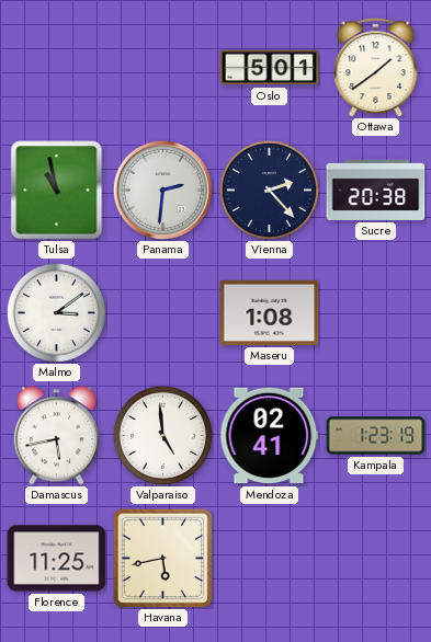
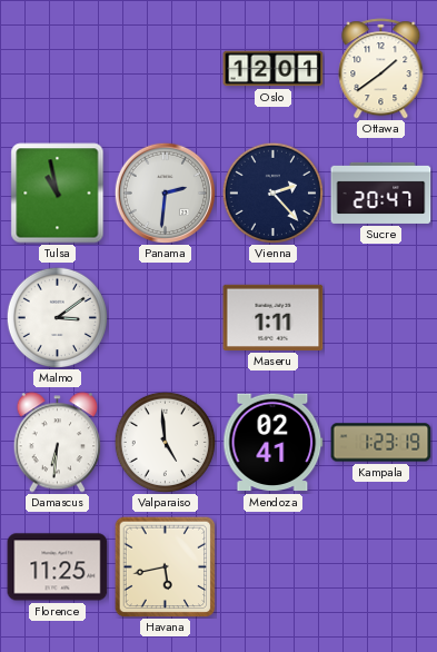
Oslo: 5:01 -> 12:01
Sucre: 20:38 -> 20:47
Maseru: 1:08 -> 1:11
Damascus: 5:43 -> 6:31
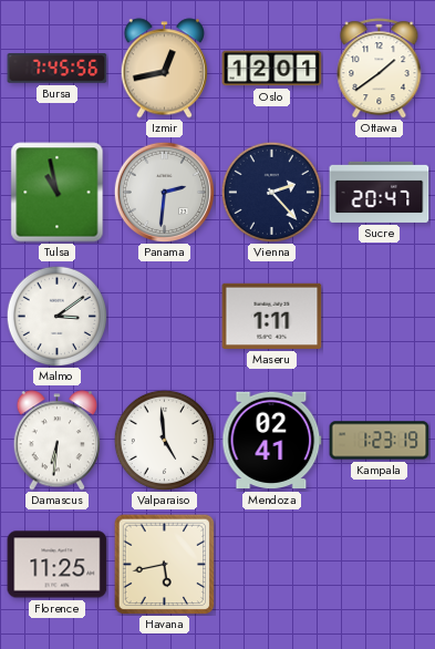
Bursa: none -> 7:45
Izmir: none -> 12:43
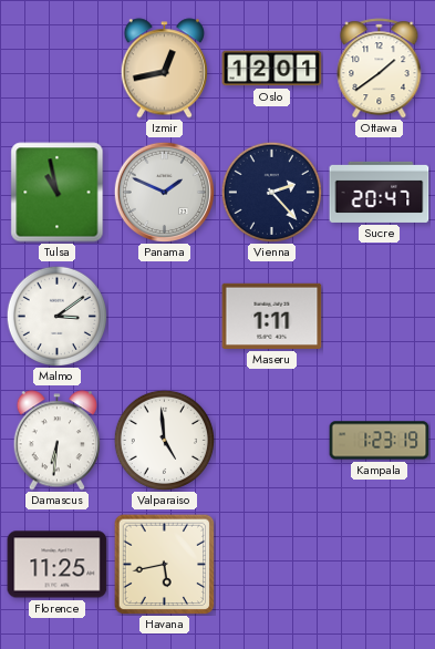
Bursa: 7:45 -> none
Panama: 2:31 -> 1:49
Mendoza: 02:41 -> none
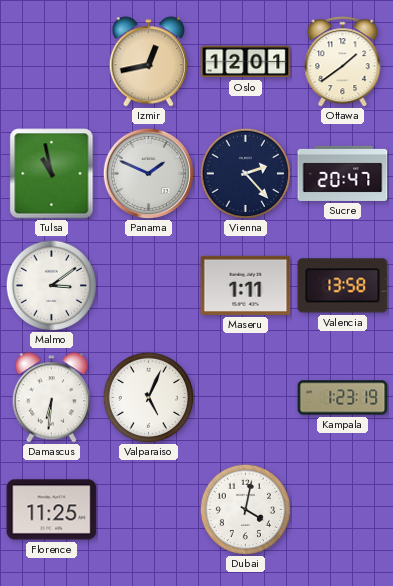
Valencia: none -> 13:58
Valparaiso: 4:59 -> 5:04
Havana: 5:43 -> none
Dubai: none -> 4:02
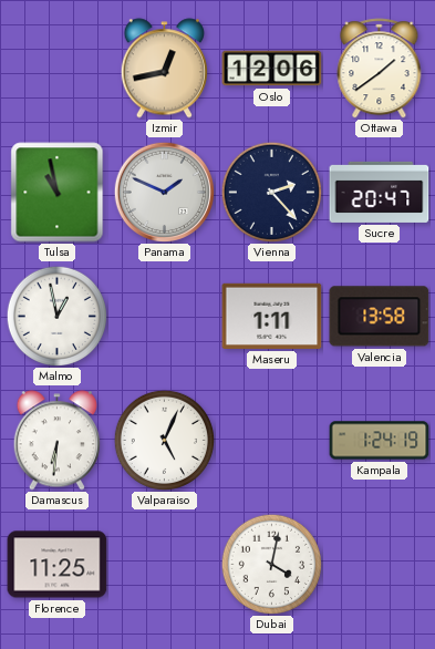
Oslo: 12:01 -> 12:06
Malmo: 3:09 -> 12:58
Kampala: 1:23 -> 1:24
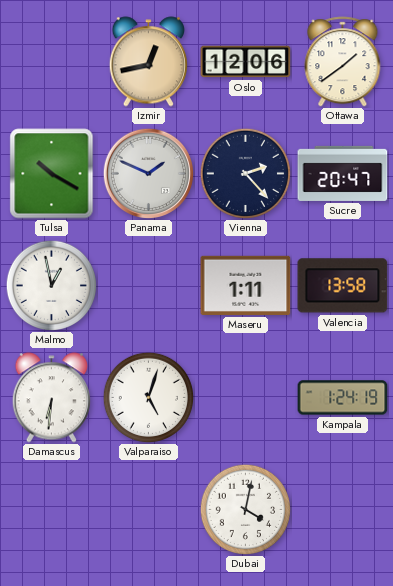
Tulsa: 10:58 -> 10:20
Valparaiso: 5:04 -> 5:03
Florence: 11:25 -> none
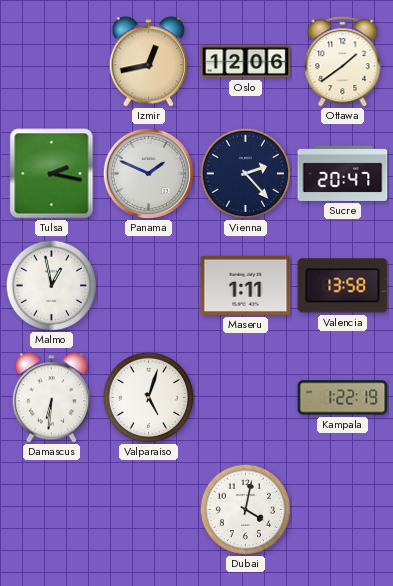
Tulsa: 10:20 -> 2:17
Kampala: 1:24 -> 1:22
